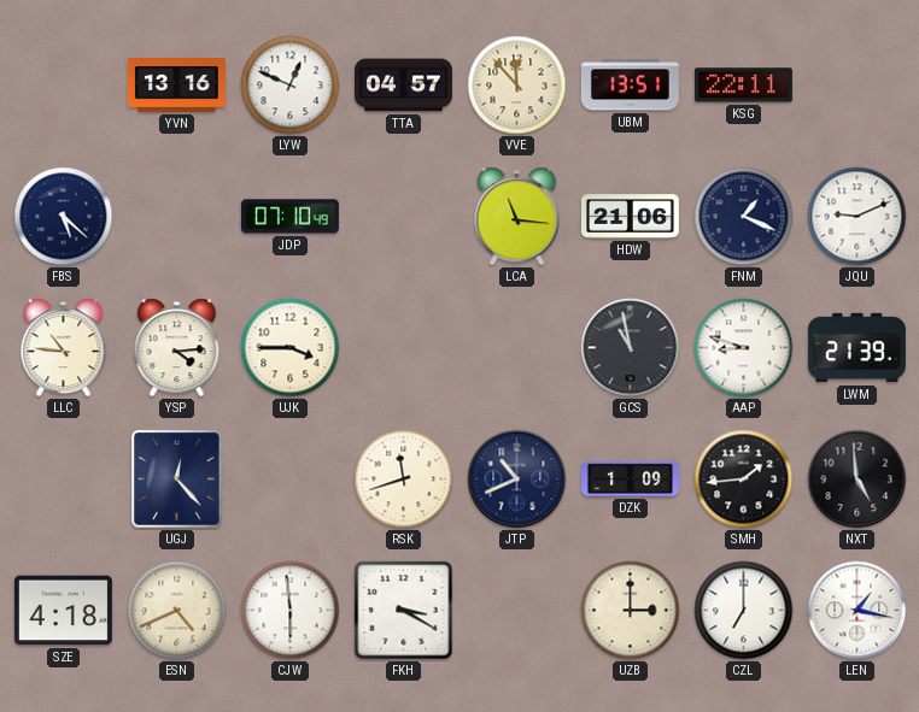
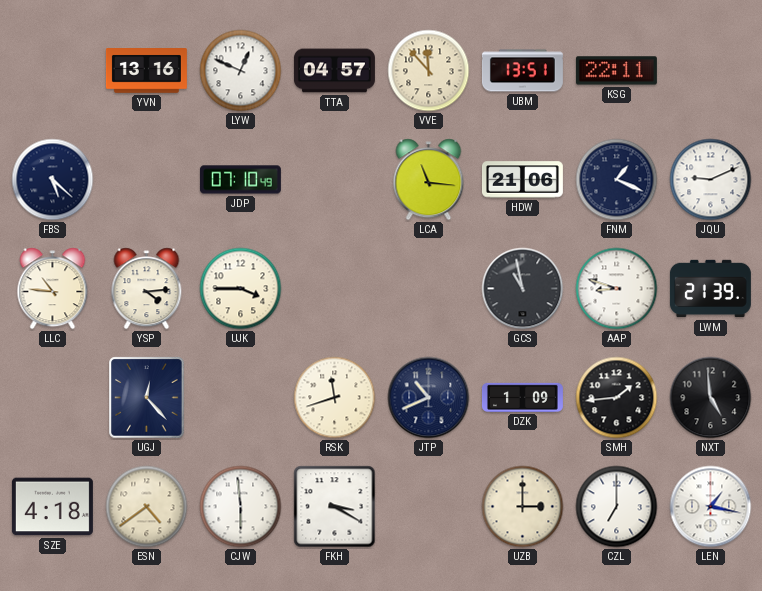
ESN: 4:41 -> 4:39
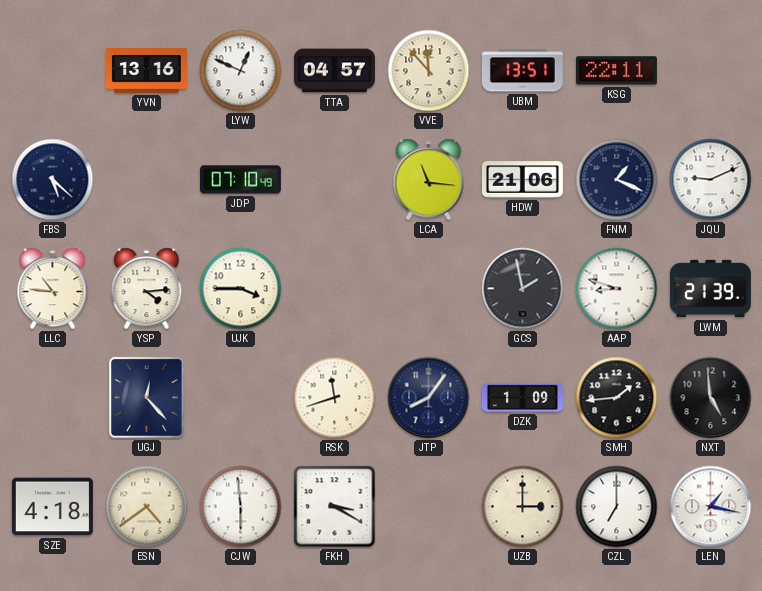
GCS: 10:58 -> 1:58
JTP: 10:41 -> 8:06
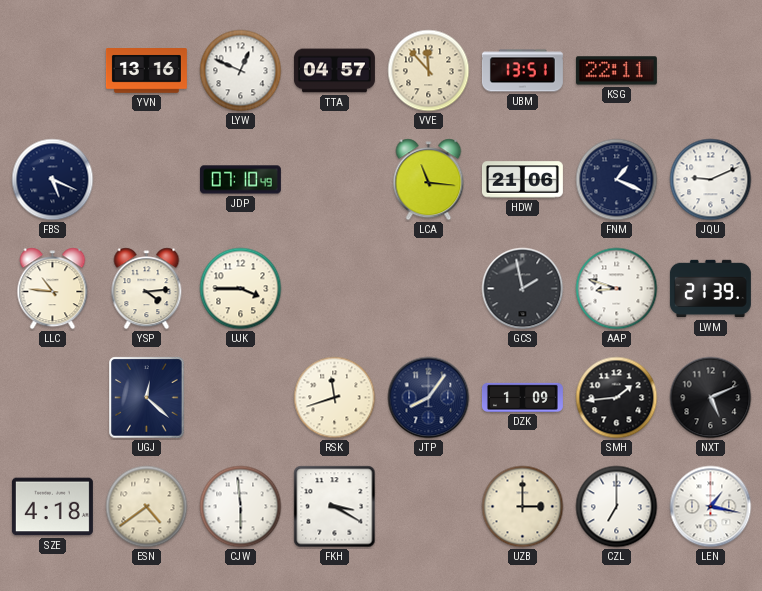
FBS: 5:22 -> 5:19
UGJ: 12:23 -> 12:22
NXT: 4:59 -> 5:11
